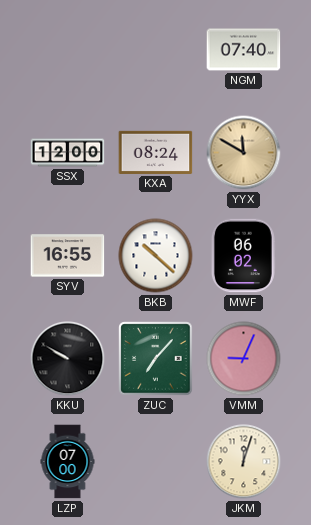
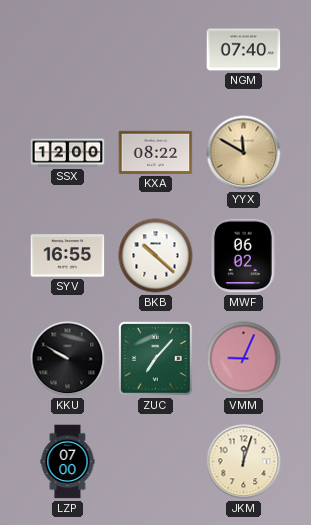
KXA: 08:24 -> 08:22
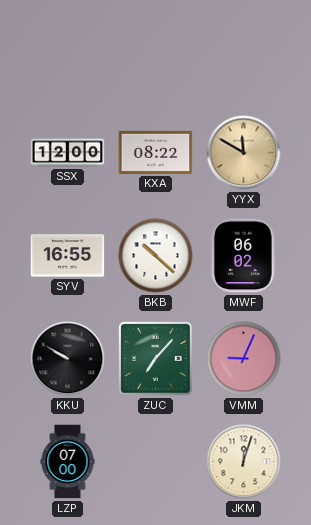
NGM: 07:40 -> none
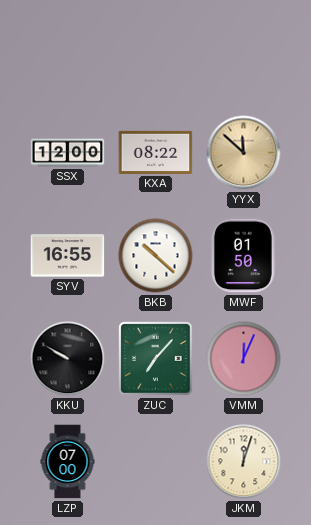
YYX: 11:50 -> 11:52
MWF: 06:02 -> 01:50
VMM: 9:04 -> 12:04
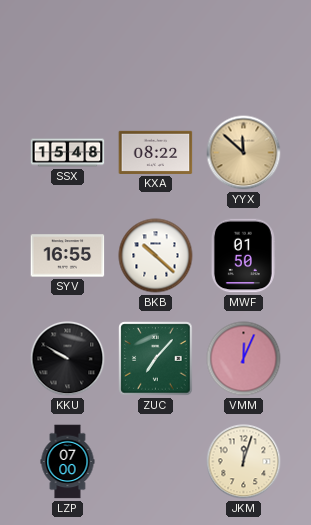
SSX: 12:00 -> 15:48
